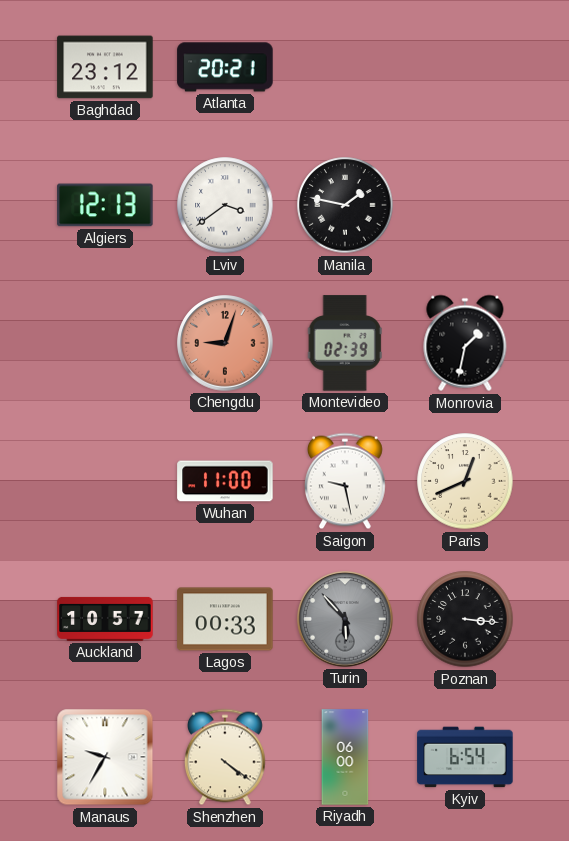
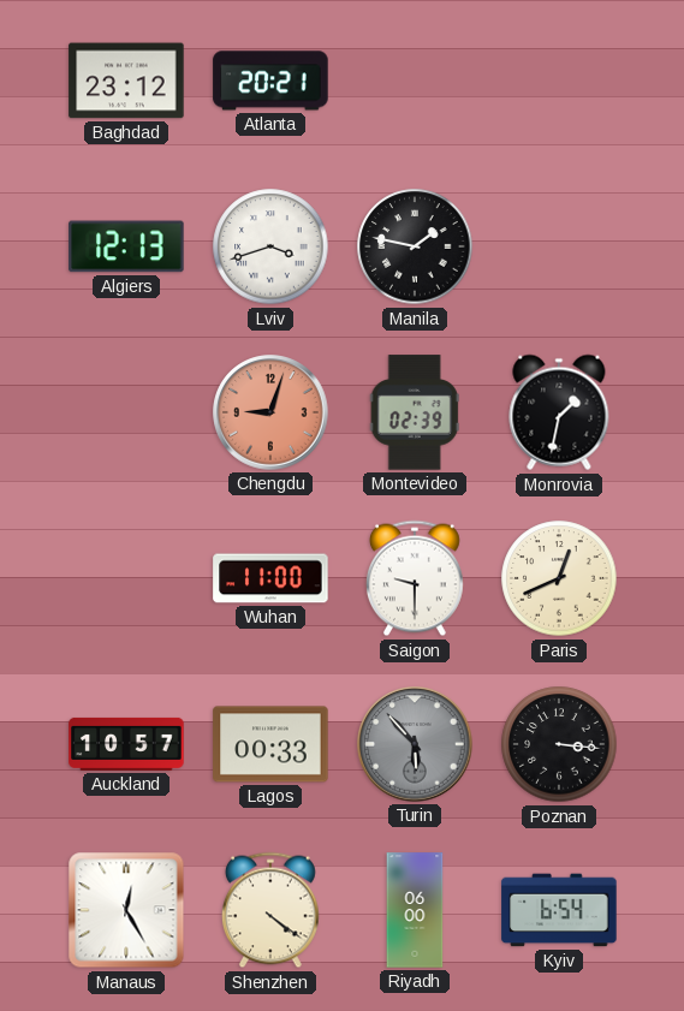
Lviv: 3:39 -> 3:42
Saigon: 9:28 -> 9:30
Manaus: 9:35 -> 12:25
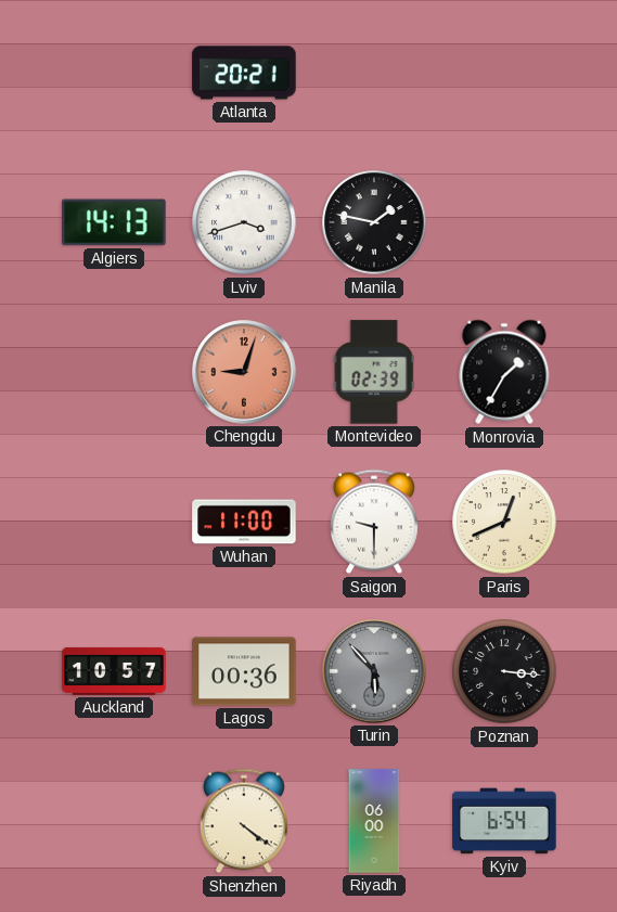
Baghdad: 23:12 -> none
Algiers: 12:13 -> 14:13
Monrovia: 1:32 -> 1:35
Lagos: 00:33 -> 00:36
Manaus: 12:25 -> none
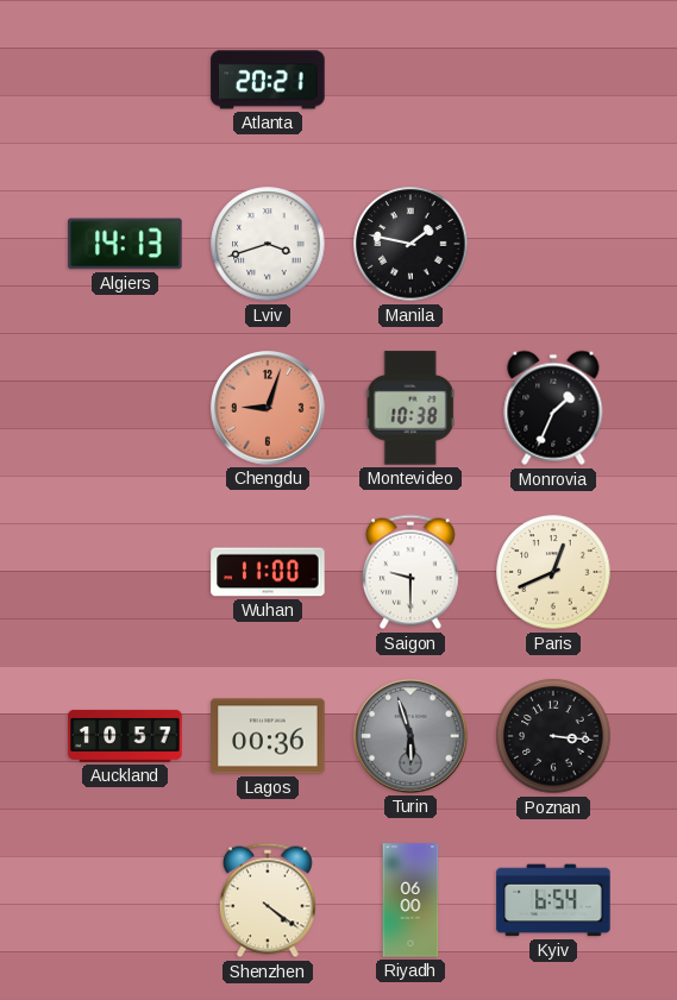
Montevideo: 02:39 -> 10:38
Monrovia: 1:35 -> 1:34
Turin: 5:53 -> 5:57
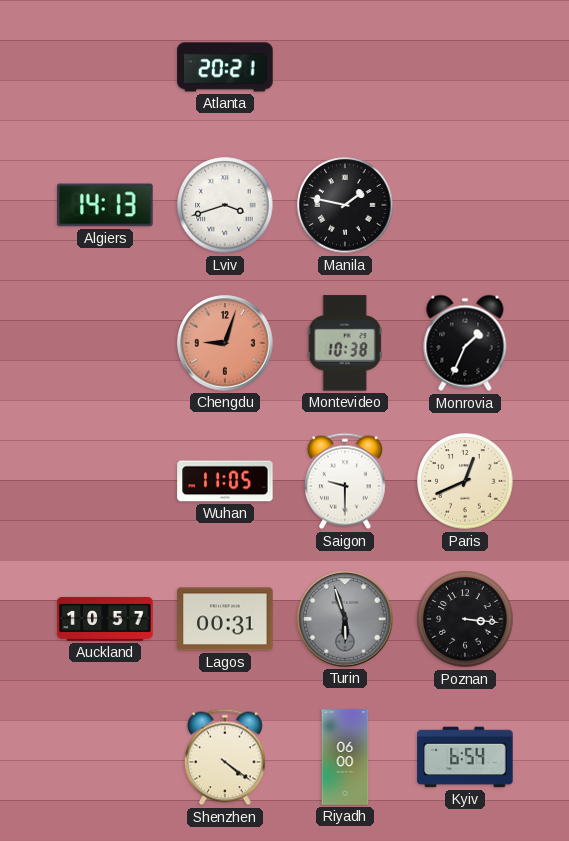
Wuhan: 11:00 -> 11:05
Lagos: 00:36 -> 00:31
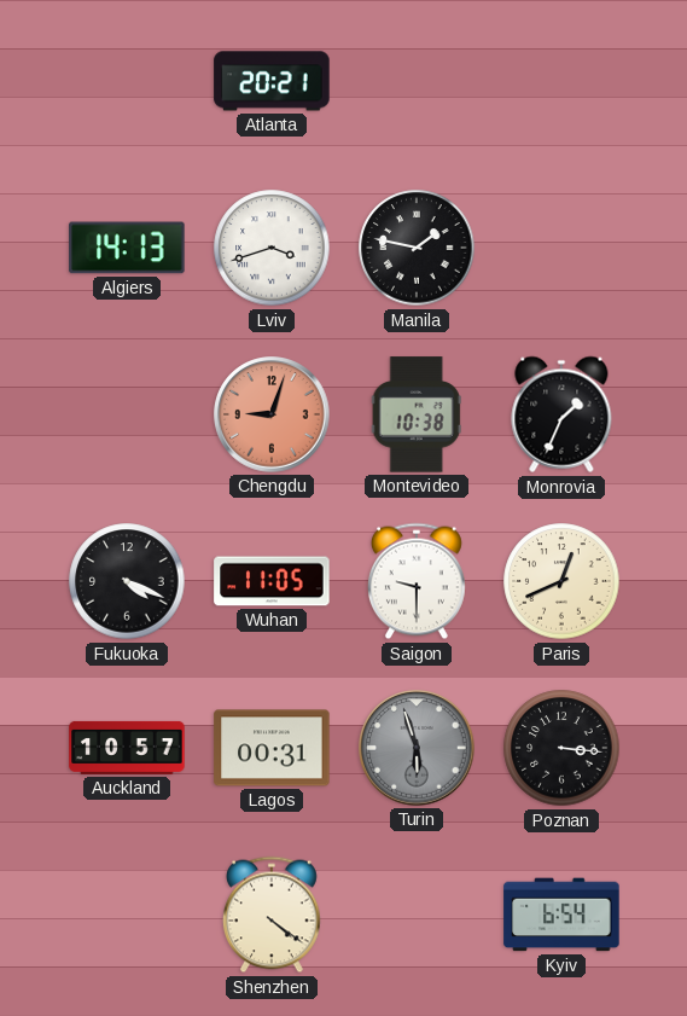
Fukuoka: none -> 4:19
Riyadh: 06:00 -> none
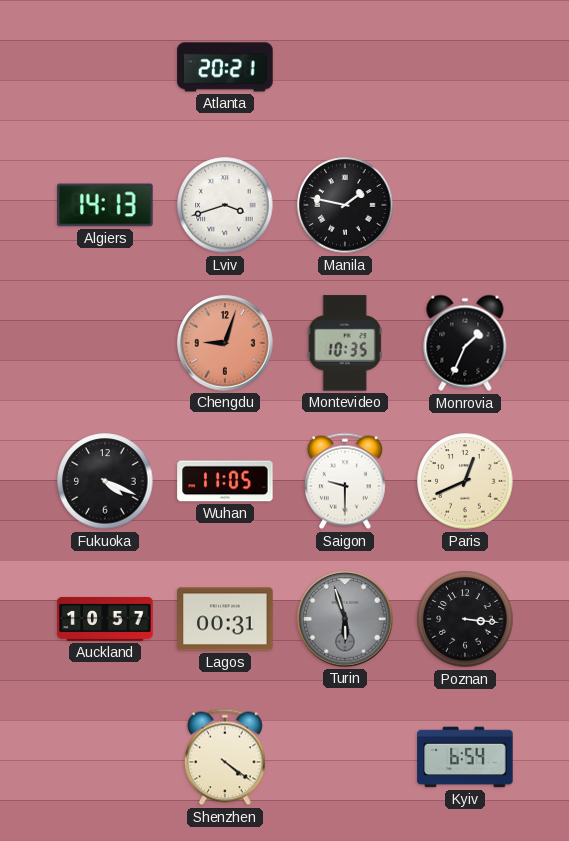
Montevideo: 10:38 -> 10:35
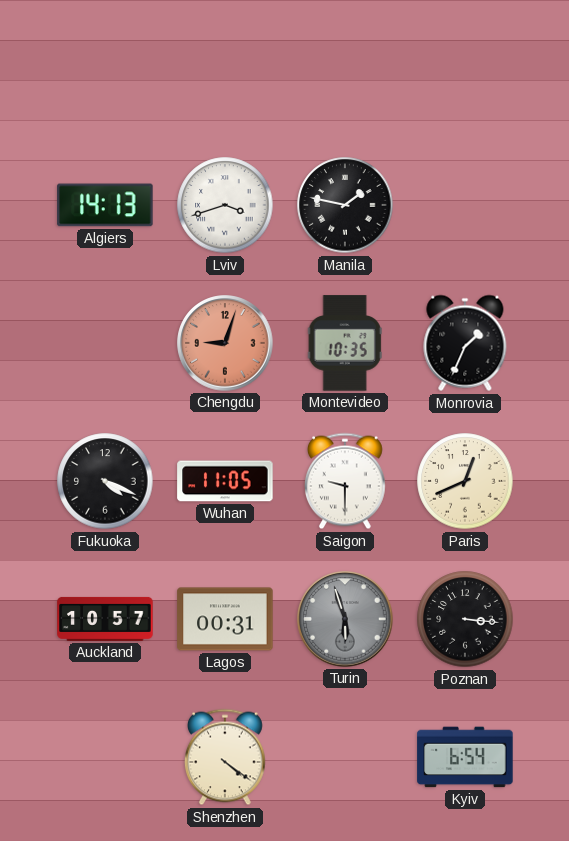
Atlanta: 20:21 -> none
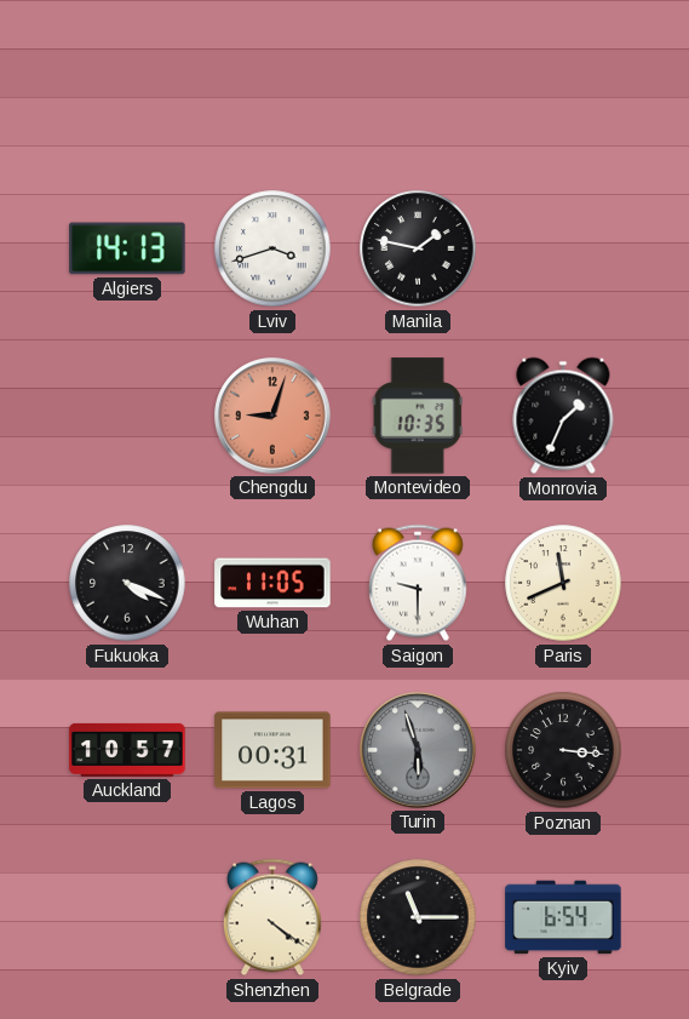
Paris: 12:41 -> 11:41
Belgrade: none -> 11:15
